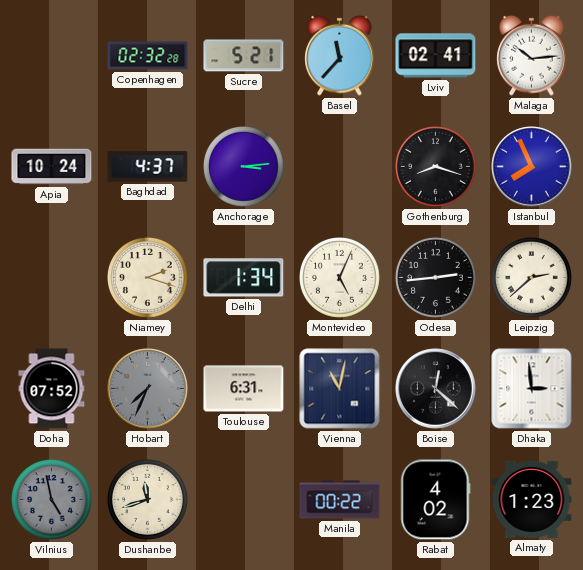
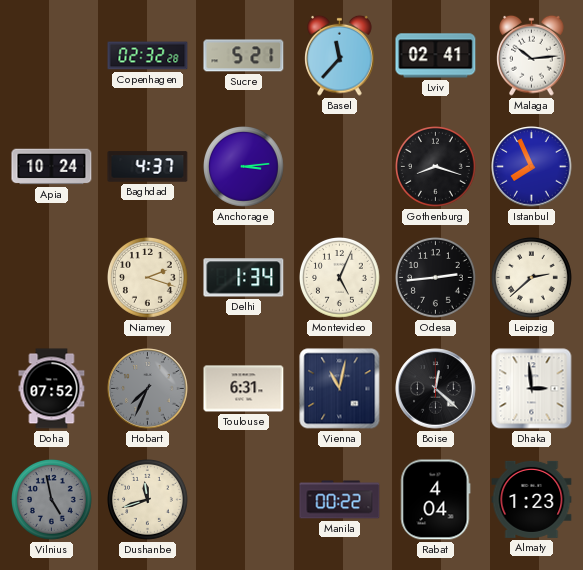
Rabat: 4:02 -> 4:04
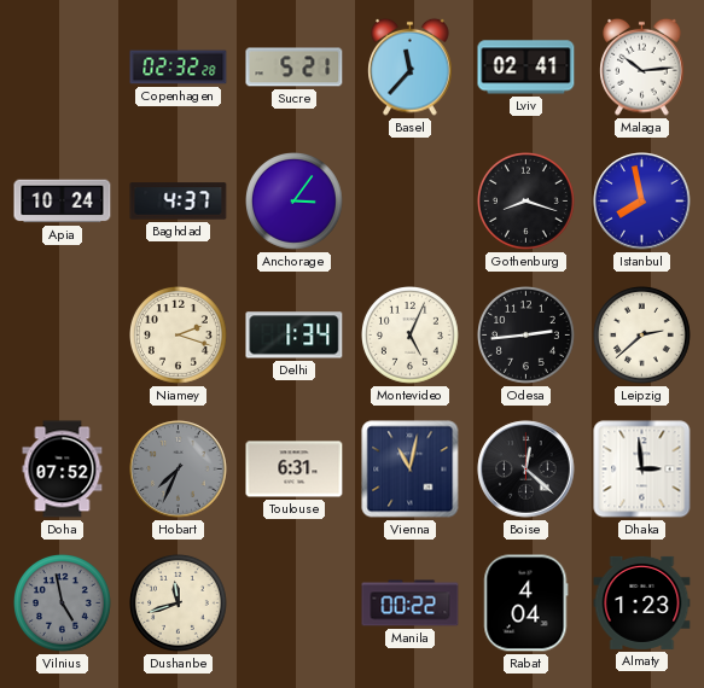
Anchorage: 3:14 -> 3:06
Istanbul: 7:56 -> 7:58
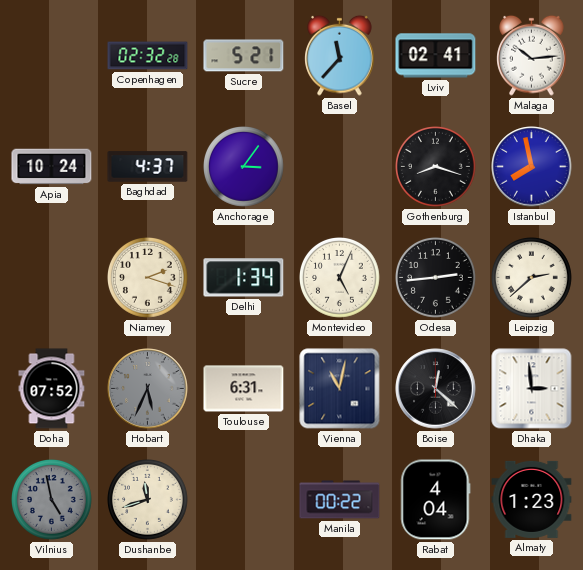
Hobart: 7:34 -> 5:34
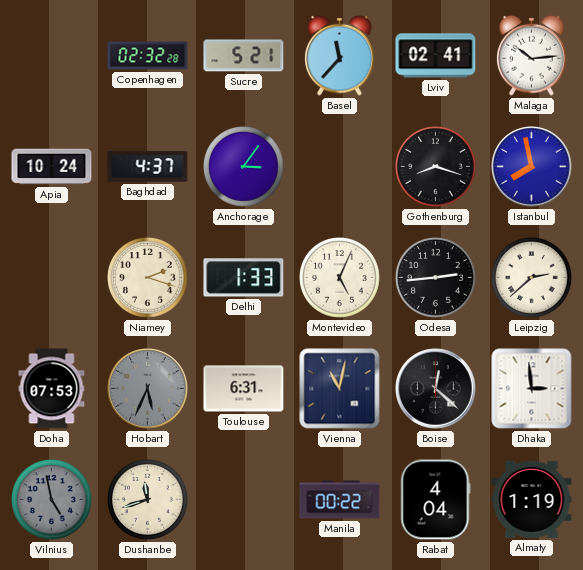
Delhi: 1:34 -> 1:33
Doha: 07:52 -> 07:53
Almaty: 1:23 -> 1:19
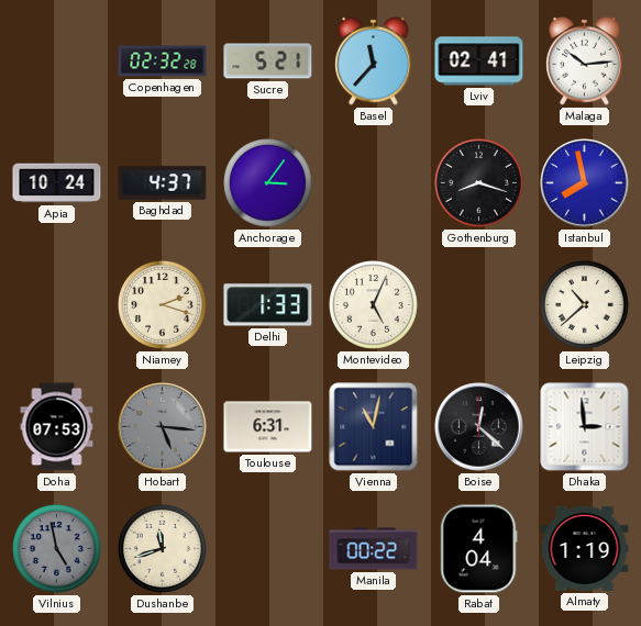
Odesa: 2:44 -> none
Leipzig: 2:38 -> 10:38
Hobart: 5:34 -> 5:16
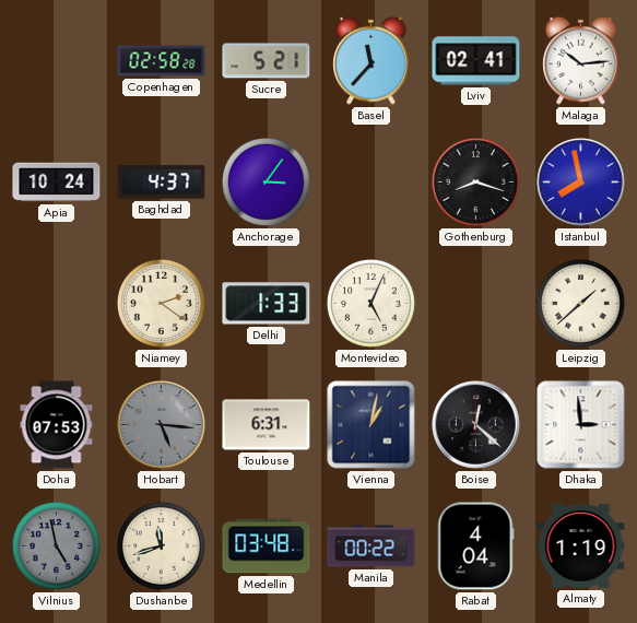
Copenhagen: 02:32 -> 02:58
Niamey: 2:18 -> 2:21
Leipzig: 10:38 -> 1:38
Vienna: 11:02 -> 1:02
Medellin: none -> 03:48
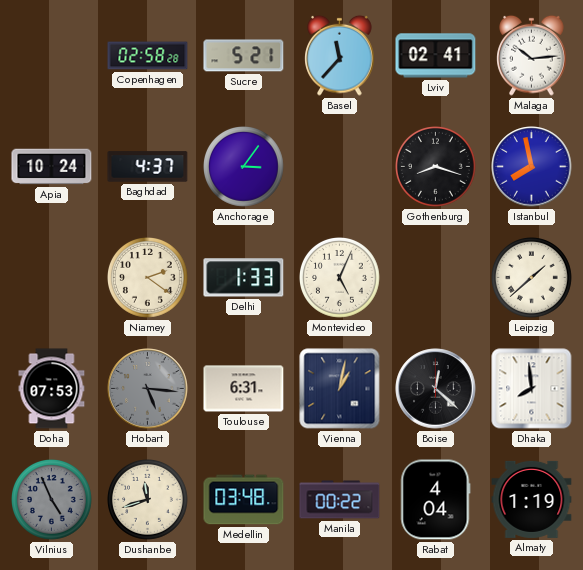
Dhaka: 2:59 -> 7:59
Vilnius: 4:58 -> 4:56
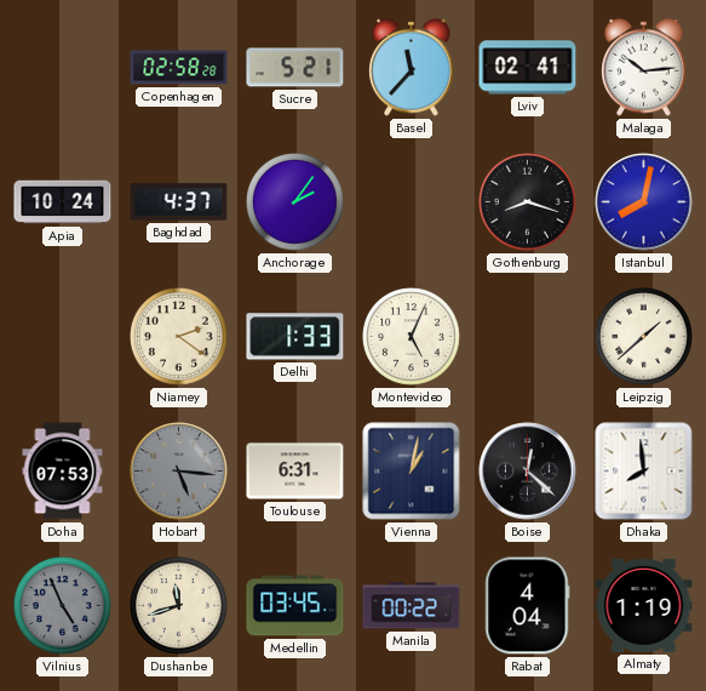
Anchorage: 3:06 -> 2:06
Istanbul: 7:58 -> 8:02
Medellin: 03:48 -> 03:45
